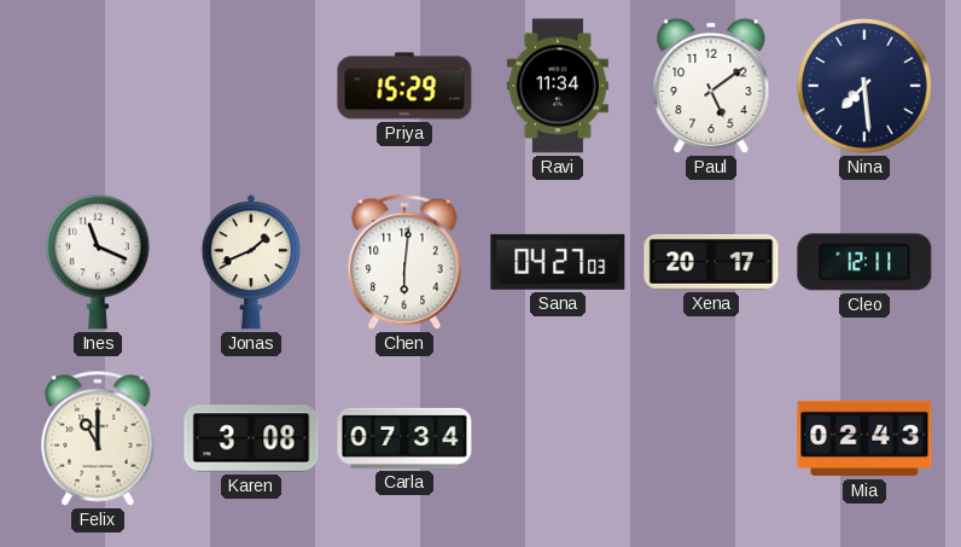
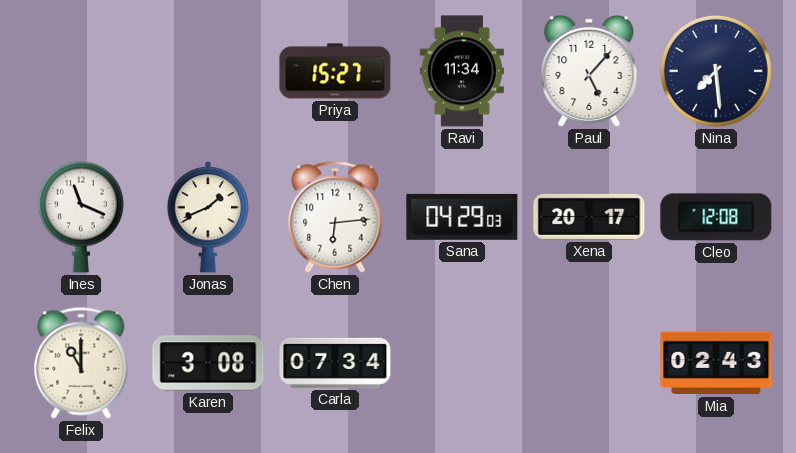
Priya: 15:29 -> 15:27
Paul: 5:09 -> 5:07
Chen: 6:01 -> 6:14
Sana: 04:27 -> 04:29
Cleo: 12:11 -> 12:08
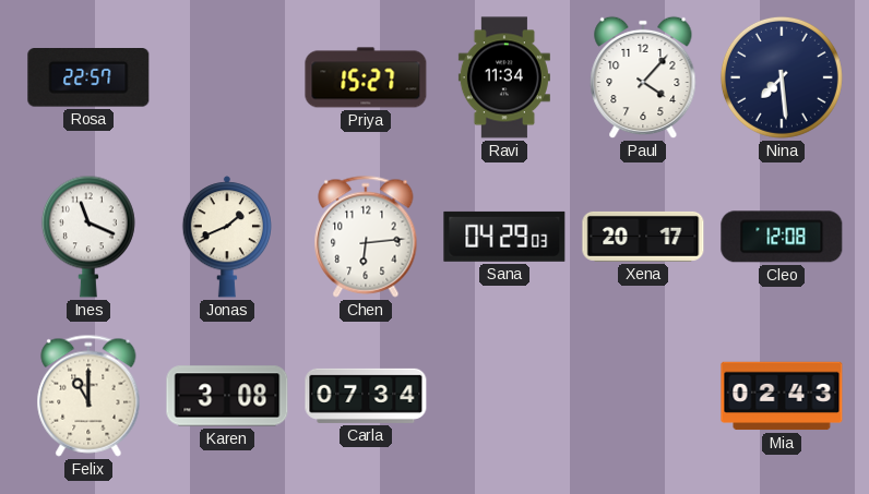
Rosa: none -> 22:57
Paul: 5:07 -> 4:07
